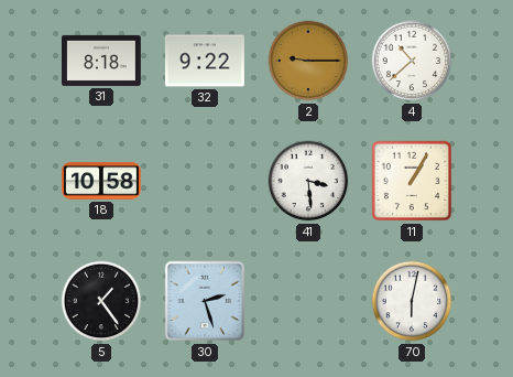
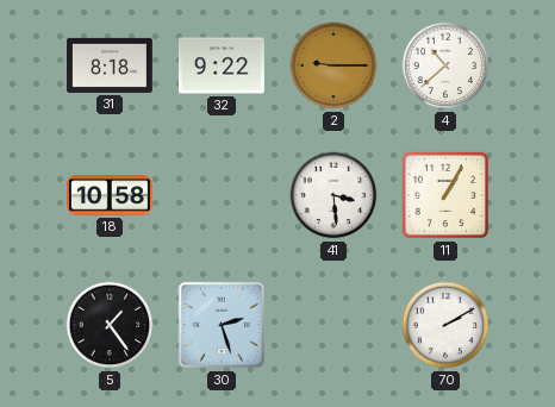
70: 6:02 -> 2:10
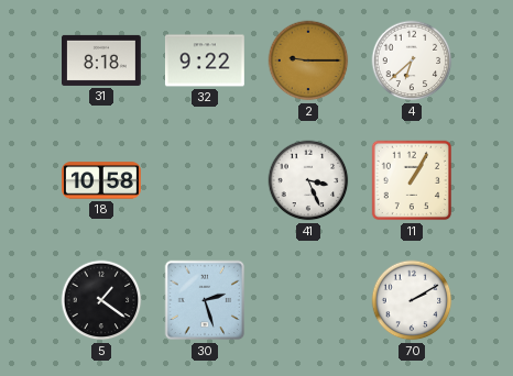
4: 10:38 -> 6:38
41: 3:29 -> 3:26
5: 1:24 -> 1:21
